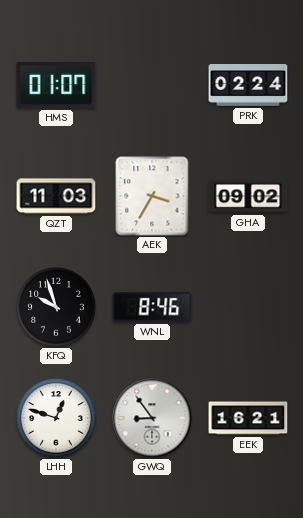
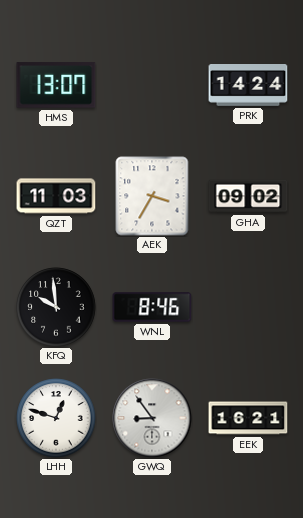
HMS: 01:07 -> 13:07
PRK: 02:24 -> 14:24
KFQ: 9:57 -> 9:59
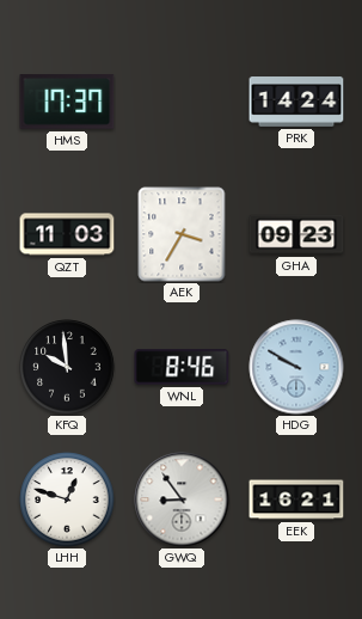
HMS: 13:07 -> 17:37
GHA: 09:02 -> 09:23
HDG: none -> 9:50
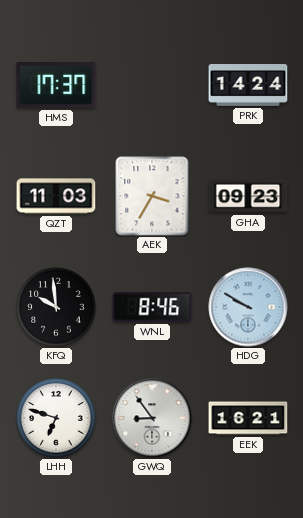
LHH: 12:48 -> 6:48
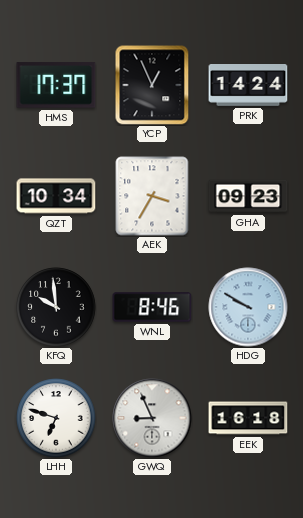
YCP: none -> 12:56
QZT: 11:03 -> 10:34
GWQ: 8:54 -> 8:56
EEK: 16:21 -> 16:18
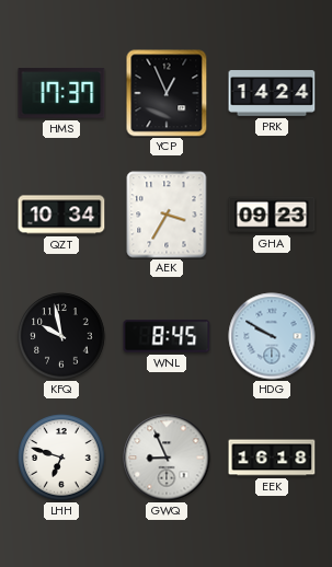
KFQ: 9:59 -> 9:58
WNL: 8:46 -> 8:45
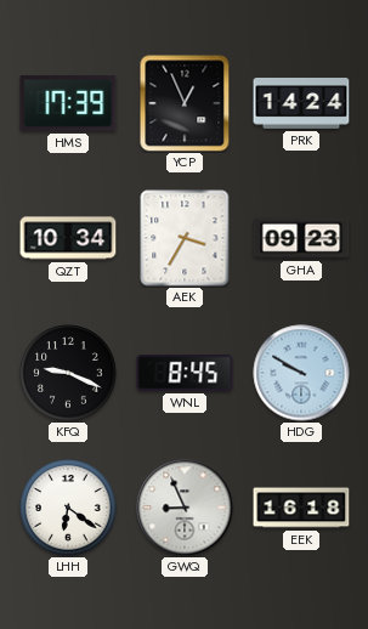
HMS: 17:37 -> 17:39
KFQ: 9:58 -> 9:19
LHH: 6:48 -> 6:21
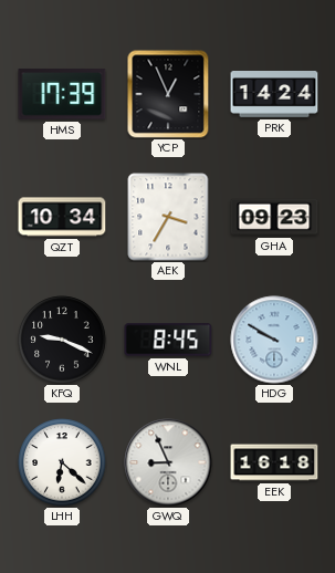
LHH: 6:21 -> 6:22
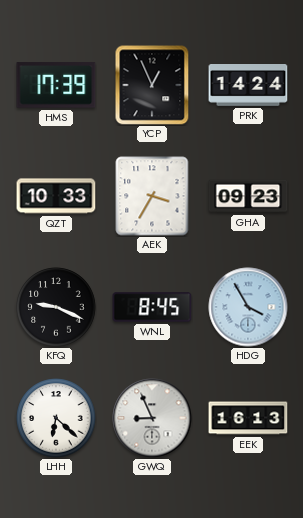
QZT: 10:34 -> 10:33
HDG: 9:50 -> 3:55
EEK: 16:18 -> 16:13
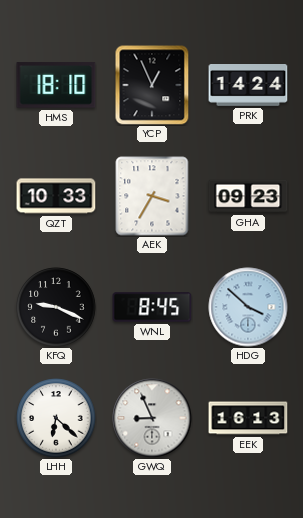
HMS: 17:39 -> 18:10
HDG: 3:55 -> 3:52
